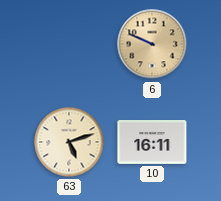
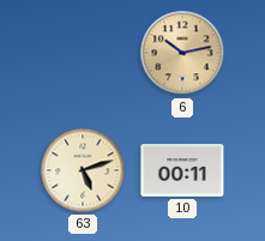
6: 9:49 -> 10:13
10: 16:11 -> 00:11
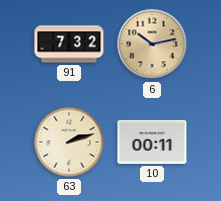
91: none -> 7:32
63: 5:12 -> 2:12
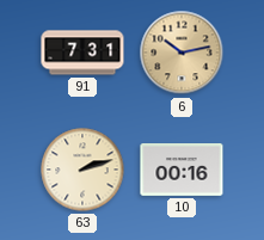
91: 7:32 -> 7:31
10: 00:11 -> 00:16
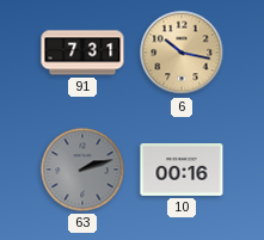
6: 10:13 -> 10:17
63 dial: cream -> grey
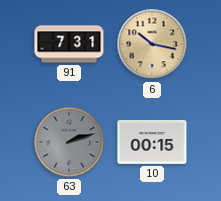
10: 00:16 -> 00:15
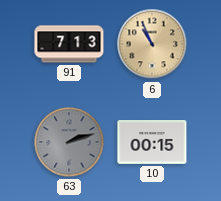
91: 7:31 -> 7:13
6: 10:17 -> 10:56
